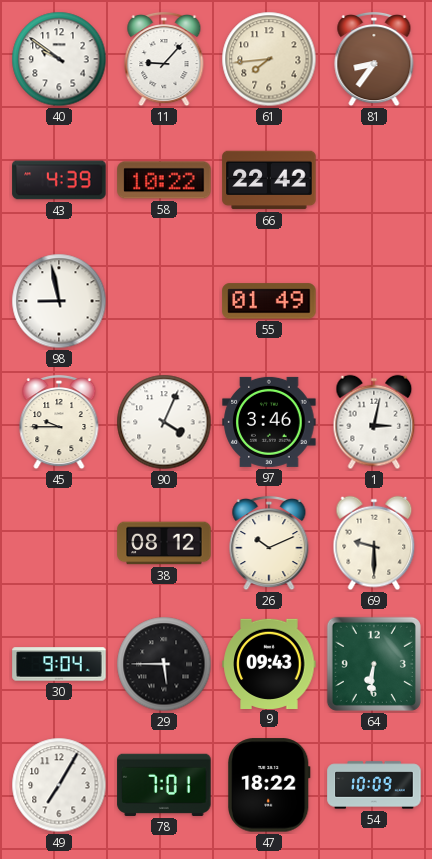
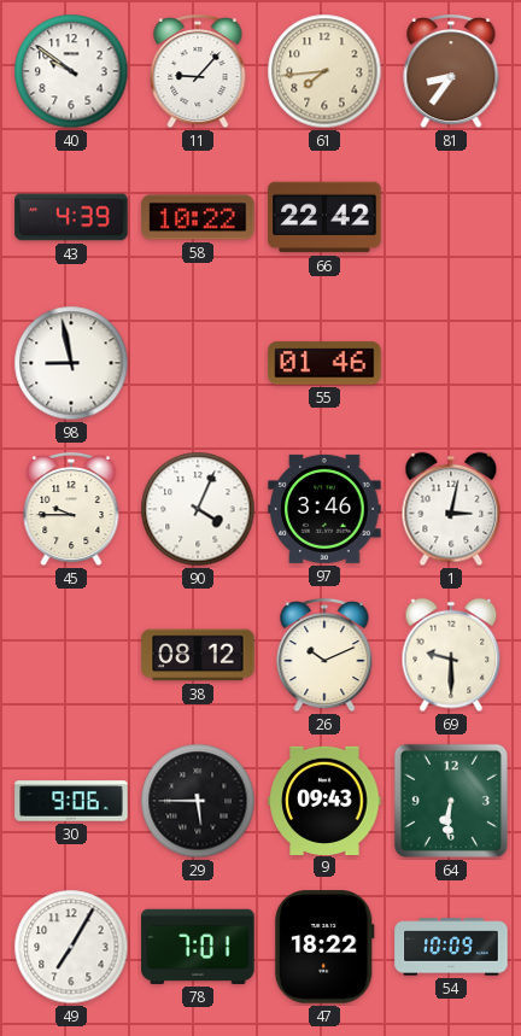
55: 01:49 -> 01:46
30: 9:04 -> 9:06
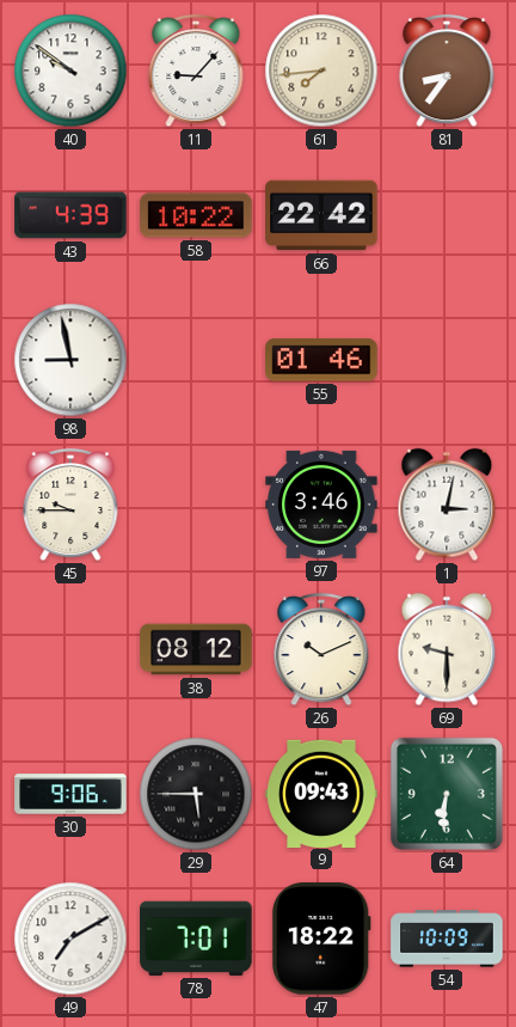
90: 4:04 -> none
49: 7:05 -> 7:10
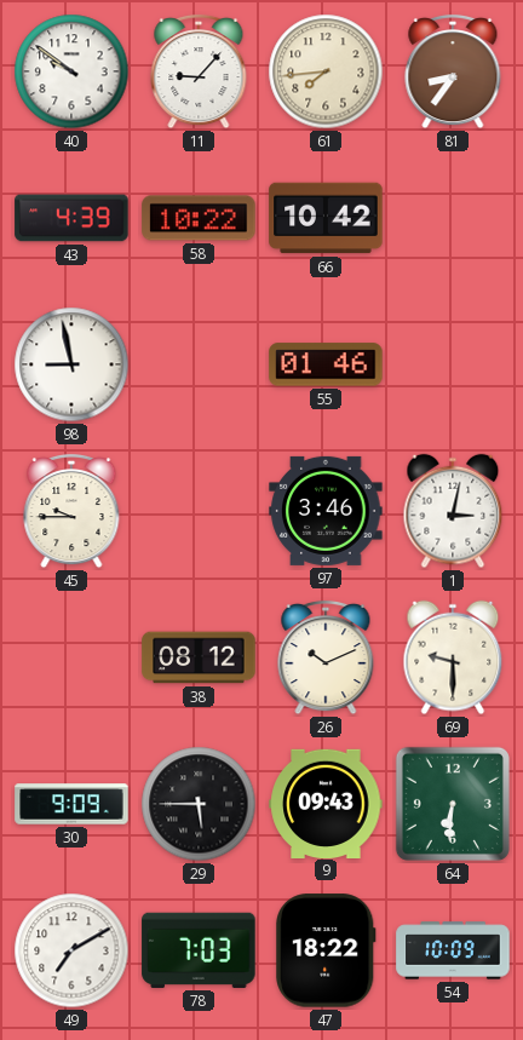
66: 22:42 -> 10:42
30: 9:06 -> 9:09
78: 7:01 -> 7:03
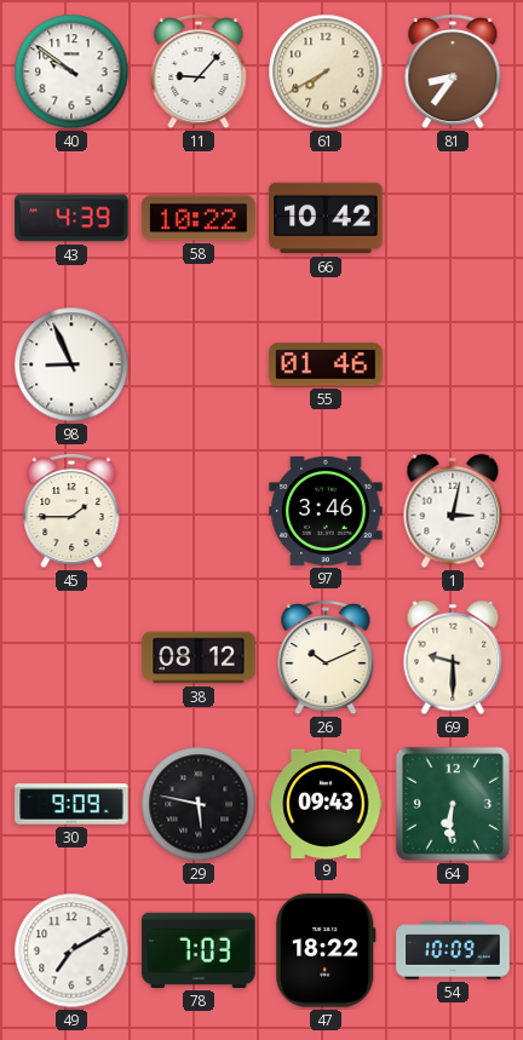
61: 7:44 -> 7:40
98: 8:58 -> 8:56
45: 9:45 -> 1:45
29: 5:45 -> 5:47
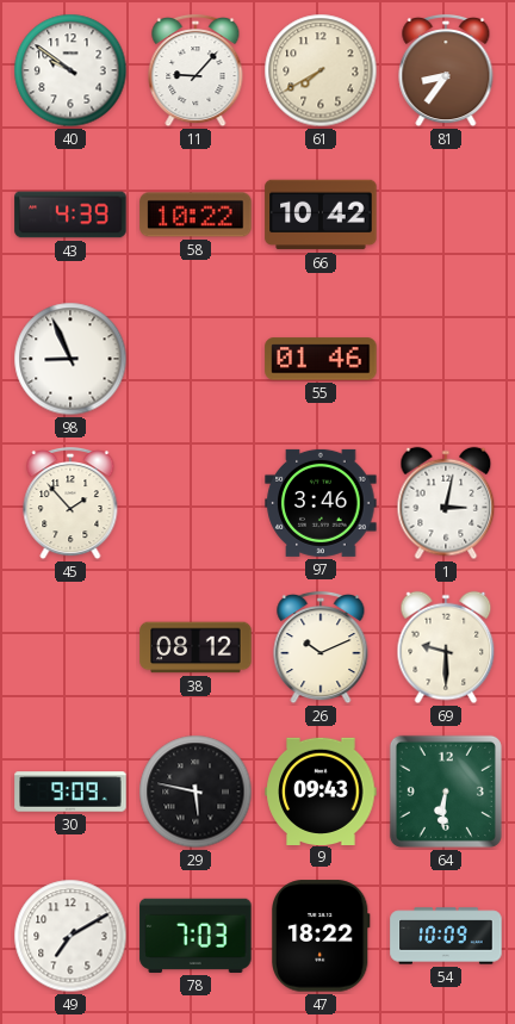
45: 1:45 -> 1:53
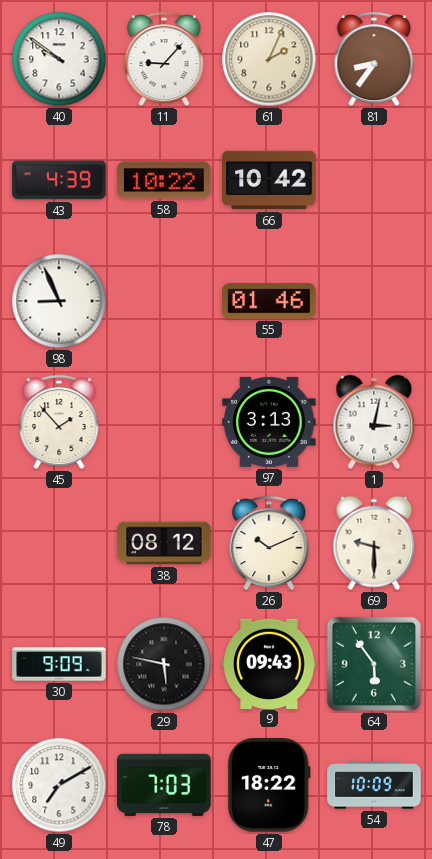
61: 7:40 -> 2:04
97: 3:46 -> 3:13
64: 6:31 -> 5:54
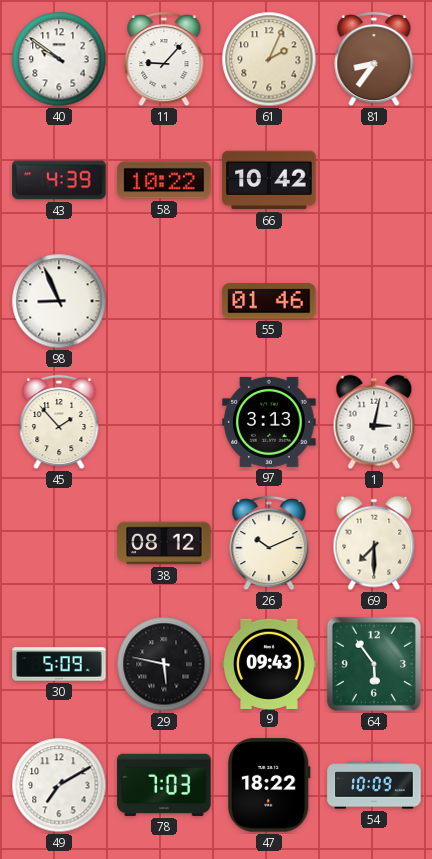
69: 9:30 -> 7:30
30: 9:09 -> 5:09
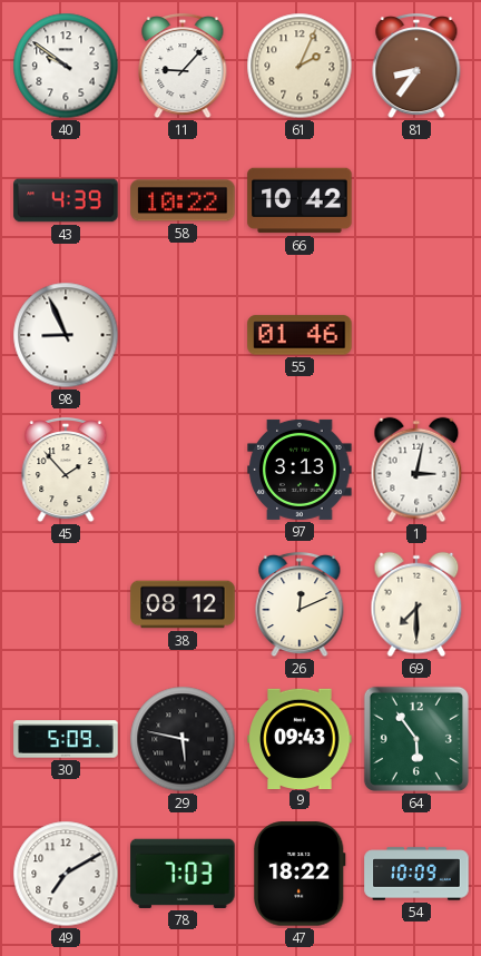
26: 10:11 -> 12:11
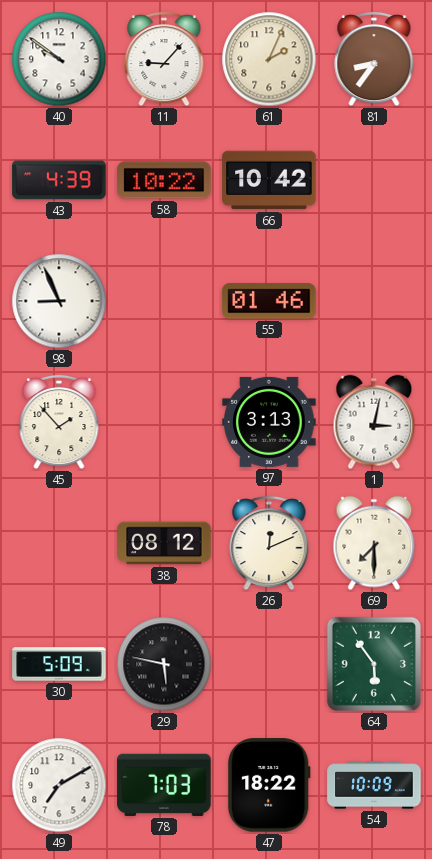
9: 09:43 -> none
